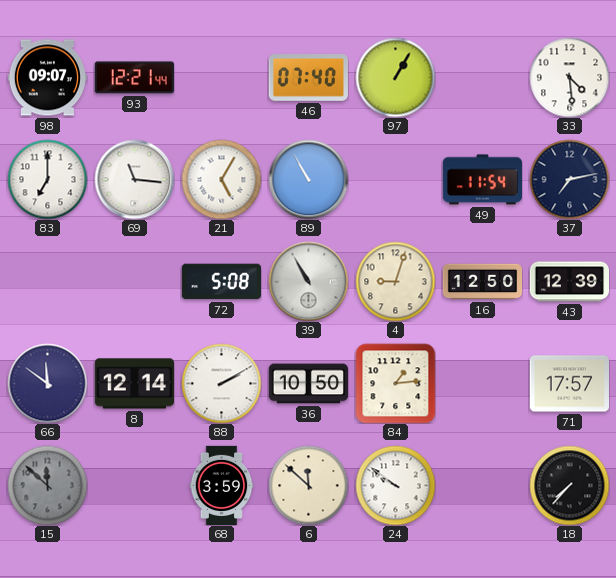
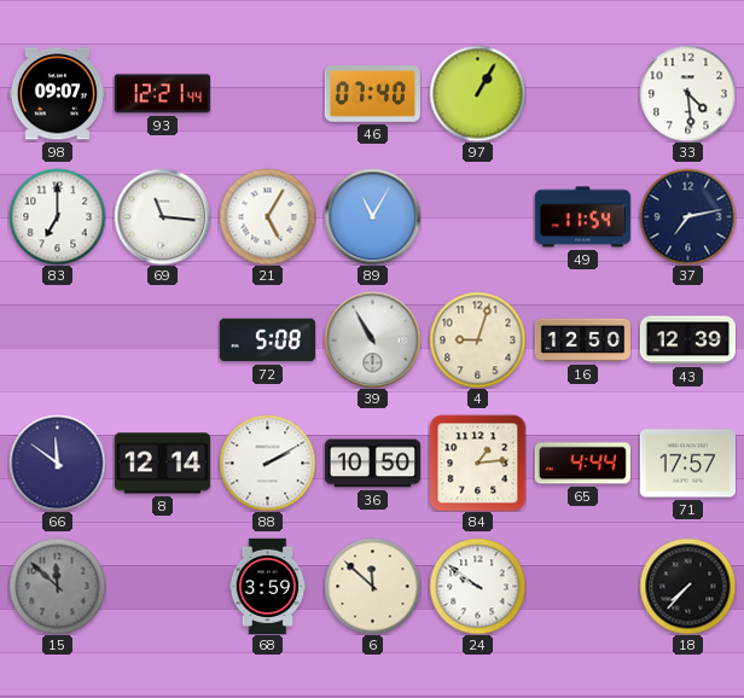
89: 10:55 -> 11:05
65: none -> 4:44
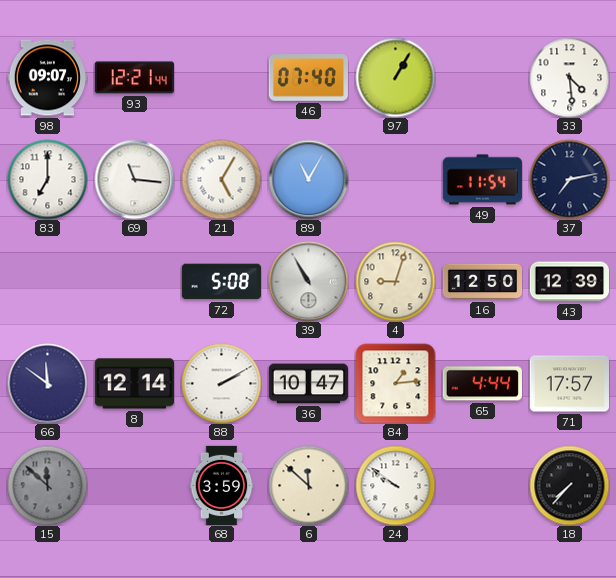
36: 10:50 -> 10:47
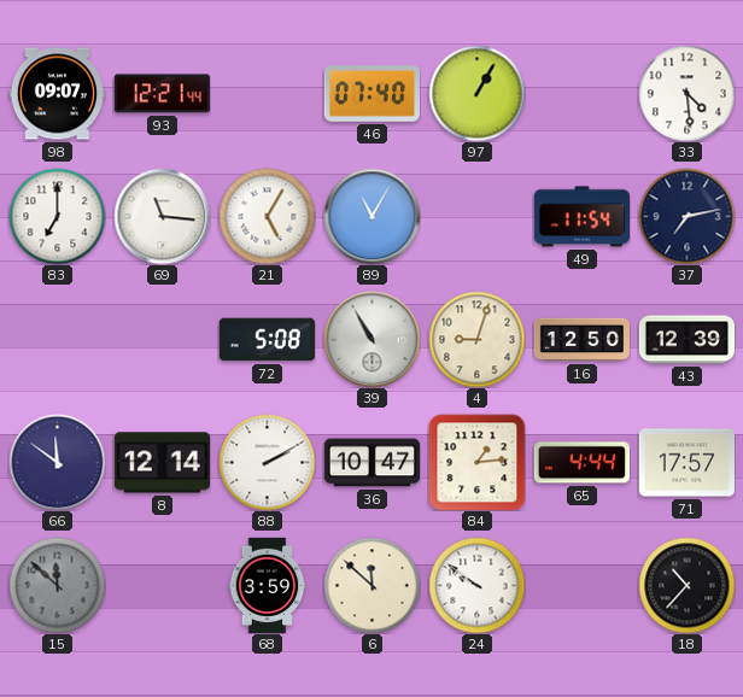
18: 7:37 -> 10:37
